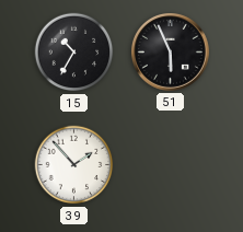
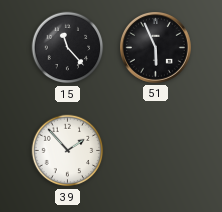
15: 10:35 -> 11:23
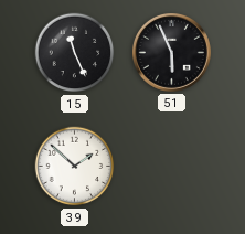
15: 11:23 -> 11:26
39: 1:53 -> 1:52
